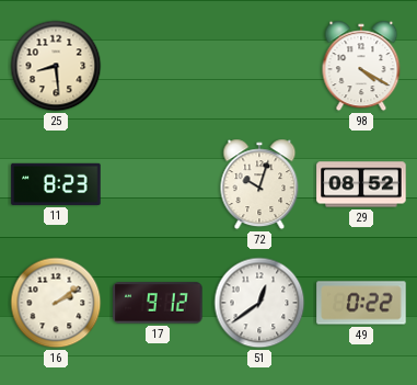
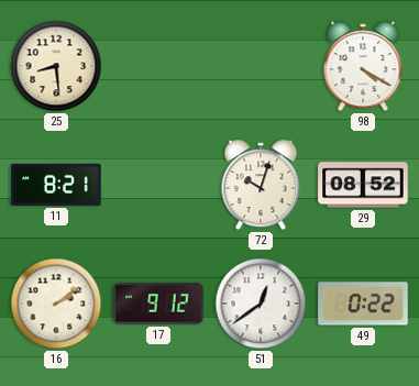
11: 8:23 -> 8:21
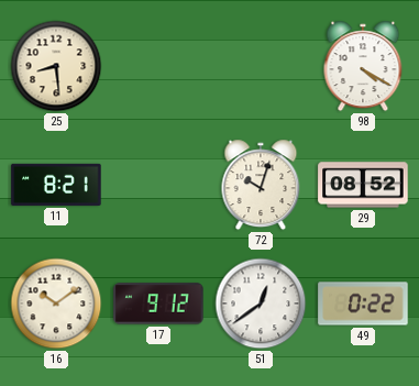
16: 2:09 -> 10:09
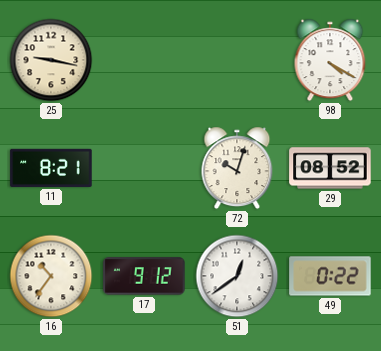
25: 8:29 -> 9:17
16: 10:09 -> 10:36
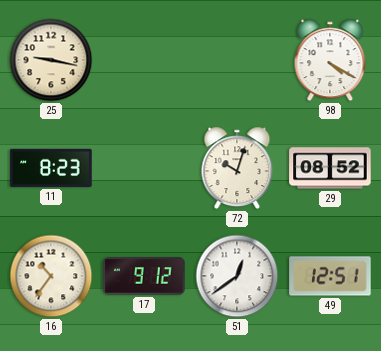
11: 8:21 -> 8:23
49: 0:22 -> 12:51
